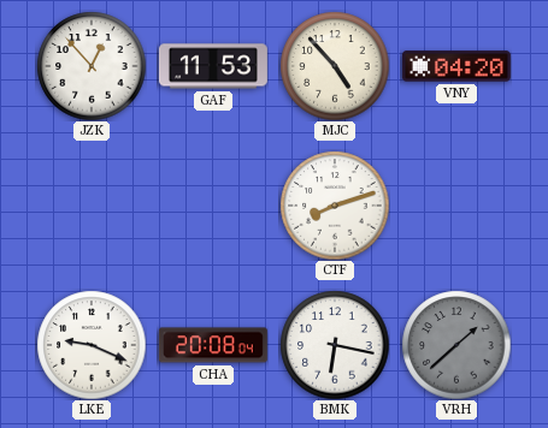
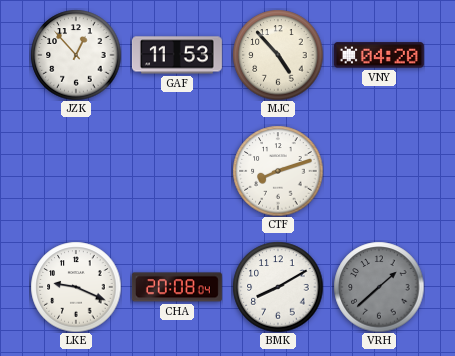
BMK: 6:17 -> 8:10
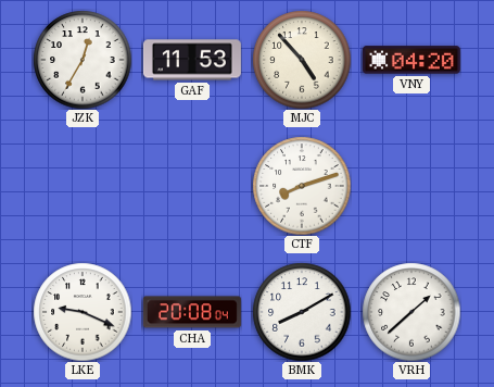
JZK: 12:53 -> 12:35
VRH dial: grey -> white
